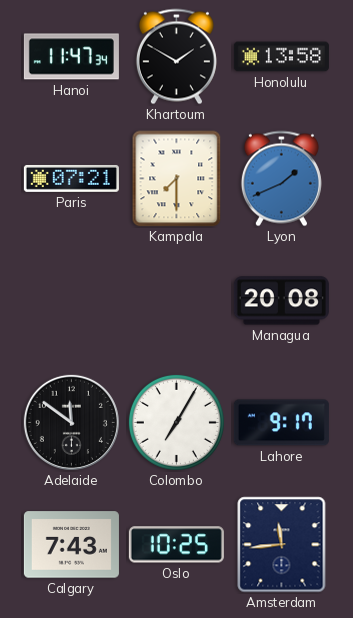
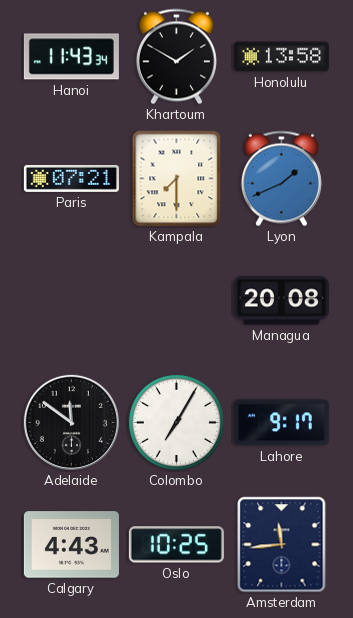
Hanoi: 11:47 -> 11:43
Calgary: 7:43 -> 4:43
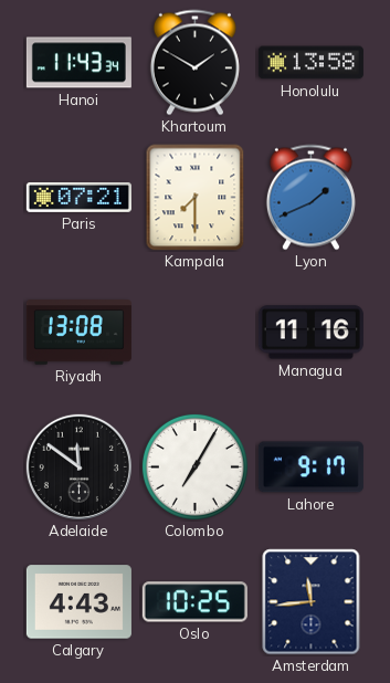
Riyadh: none -> 13:08
Managua: 20:08 -> 11:16
